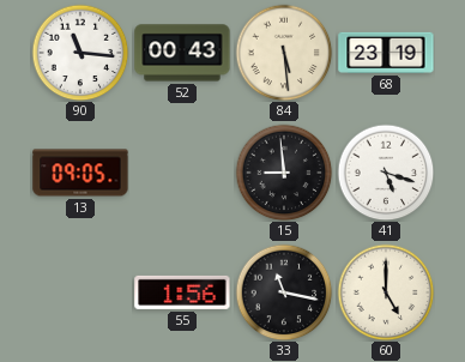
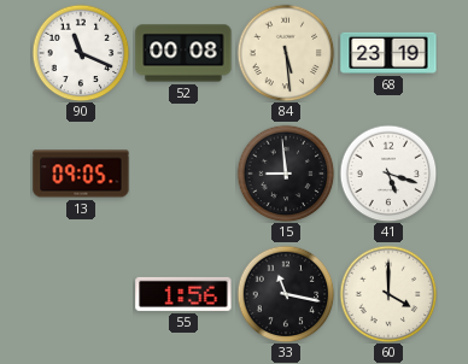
90: 11:16 -> 11:19
52: 00:43 -> 00:08
60: 5:00 -> 4:00
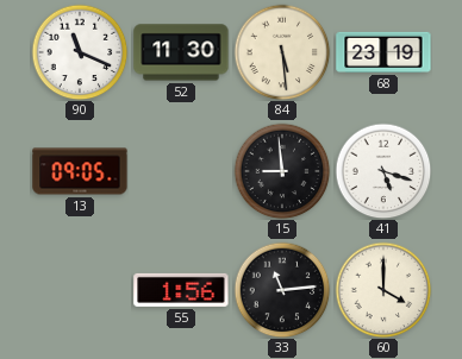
52: 00:08 -> 11:30
33: 11:17 -> 11:14
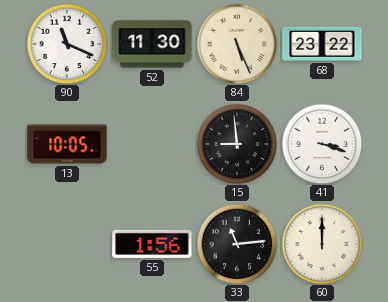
84: 5:29 -> 5:26
68: 23:19 -> 23:22
13: 09:05 -> 10:05
41: 5:18 -> 3:18
60: 4:00 -> 12:00
